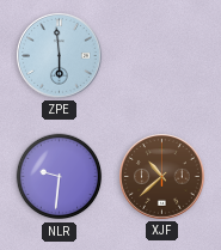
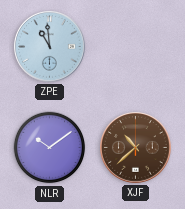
ZPE: 5:59 -> 10:59
NLR: 9:31 -> 10:09
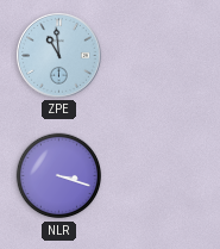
NLR: 10:09 -> 3:18
XJF: 10:38 -> none
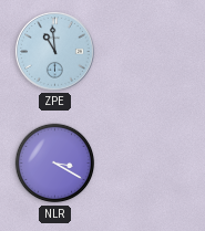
NLR: 3:18 -> 3:20
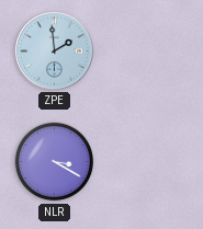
ZPE: 10:59 -> 1:59
